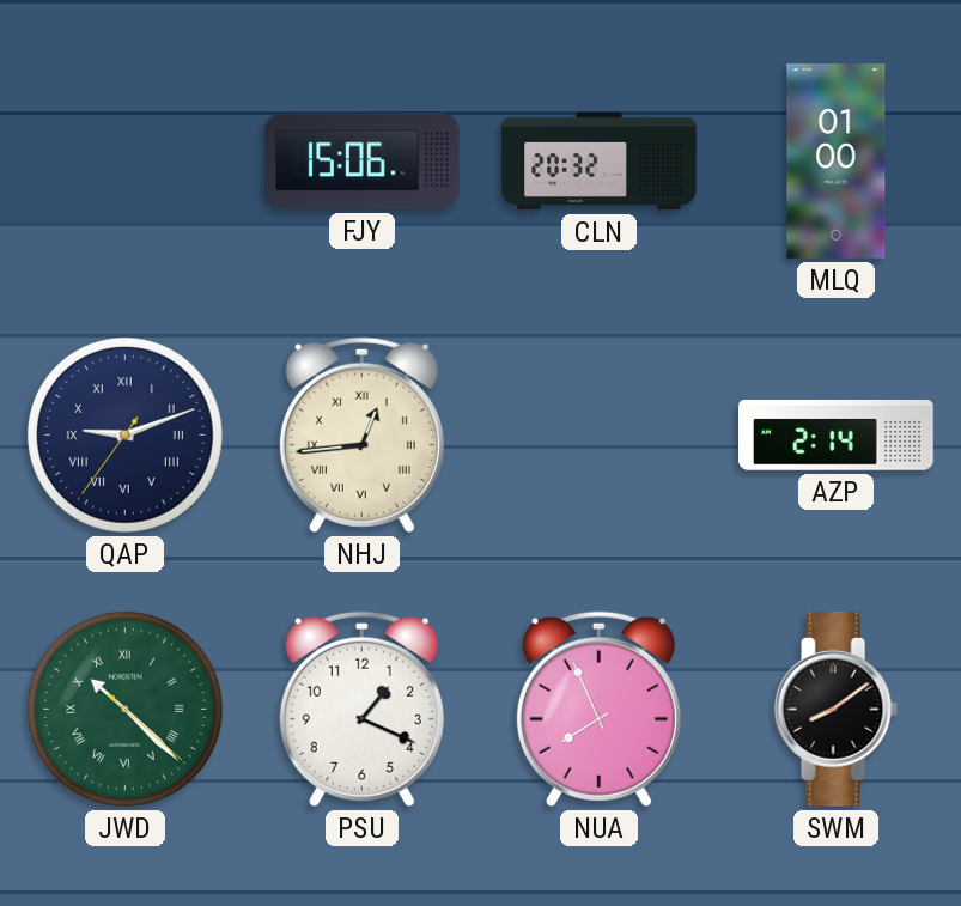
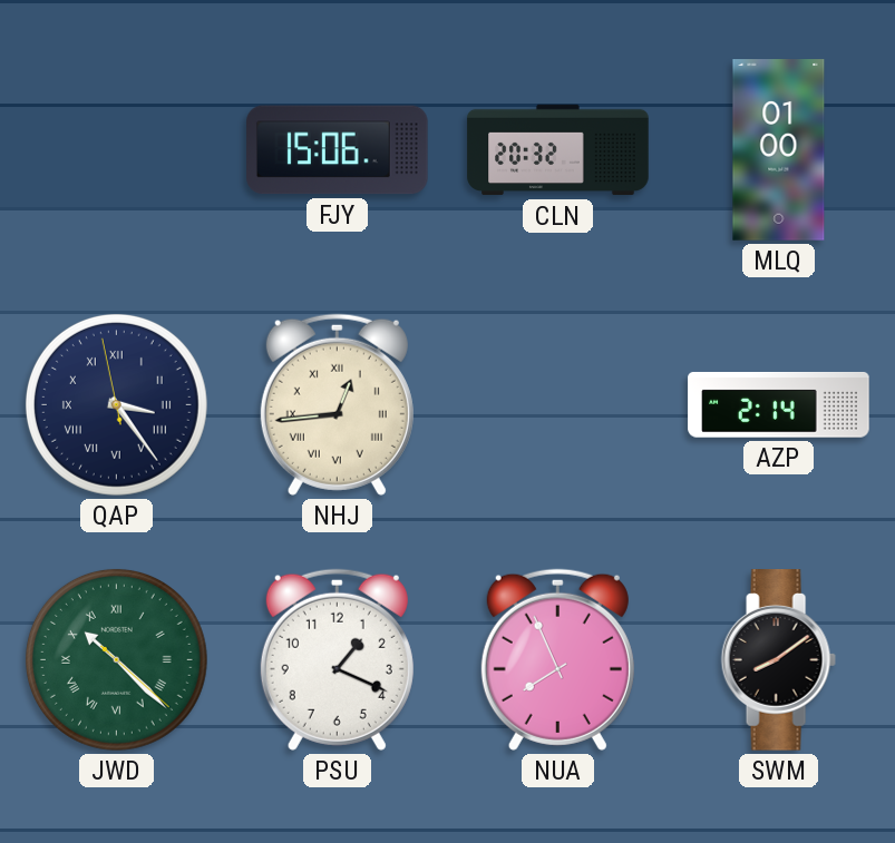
QAP: 9:11 -> 3:23
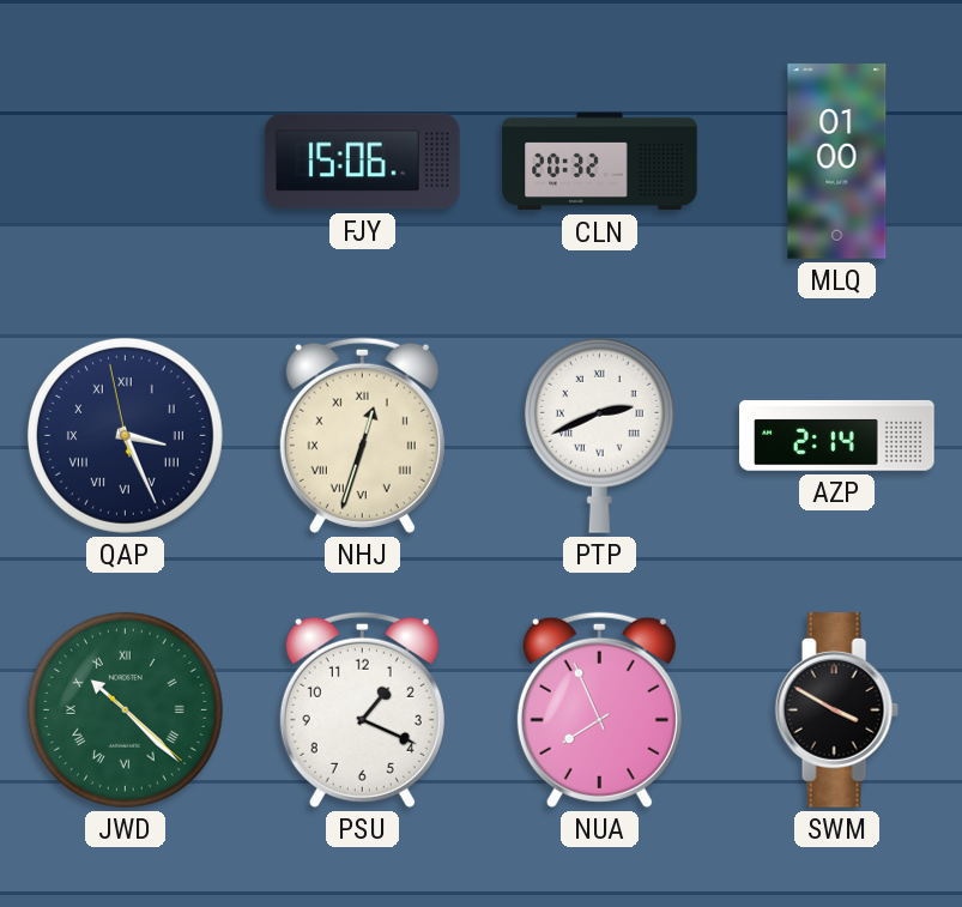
QAP: 3:23 -> 3:25
NHJ: 12:44 -> 12:33
PTP: none -> 2:41
SWM: 8:09 -> 3:50
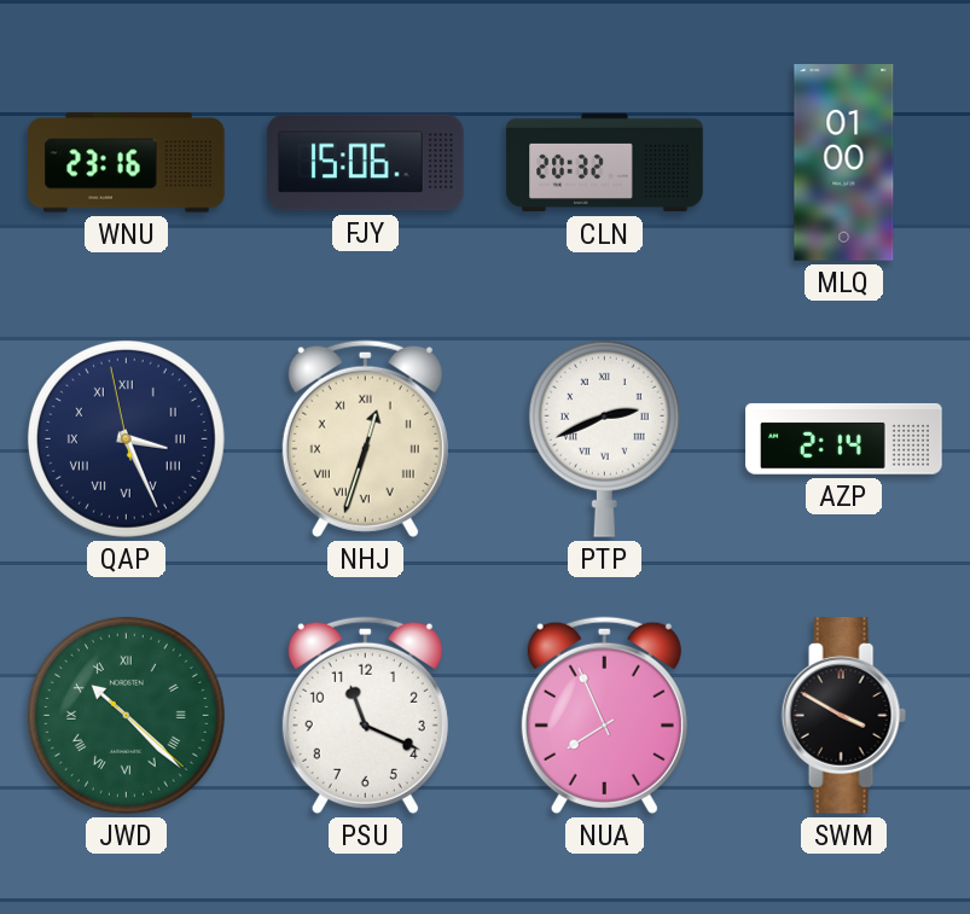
WNU: none -> 23:16
PSU: 1:19 -> 11:19
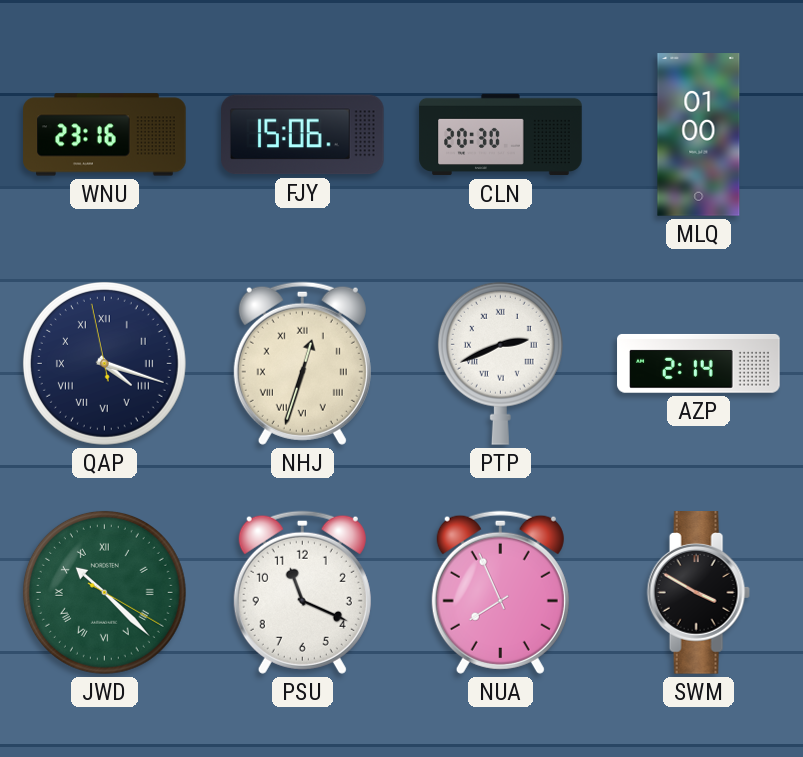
CLN: 20:32 -> 20:30
QAP: 3:25 -> 4:17
JWD: 10:22:22 -> 10:22:20
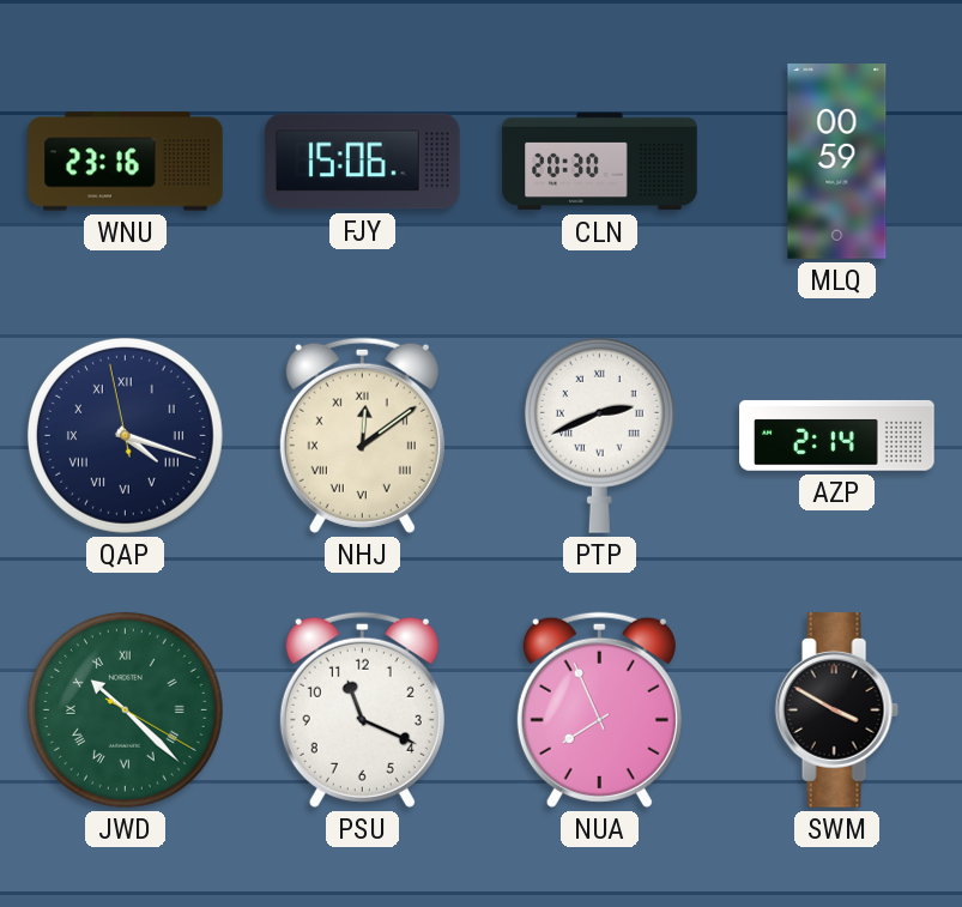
MLQ: 01:00 -> 00:59
NHJ: 12:33 -> 12:09
